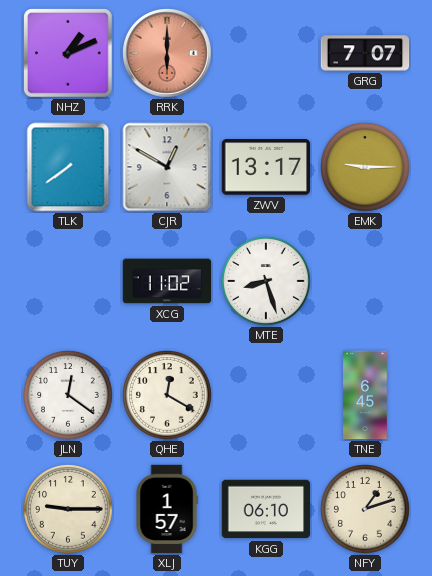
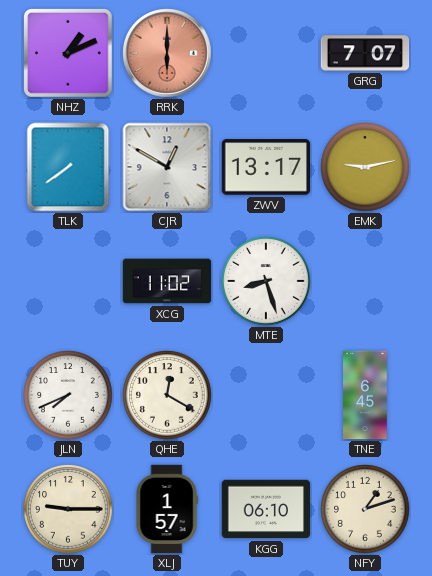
EMK: 9:15 -> 9:13
JLN: 12:21 -> 7:41
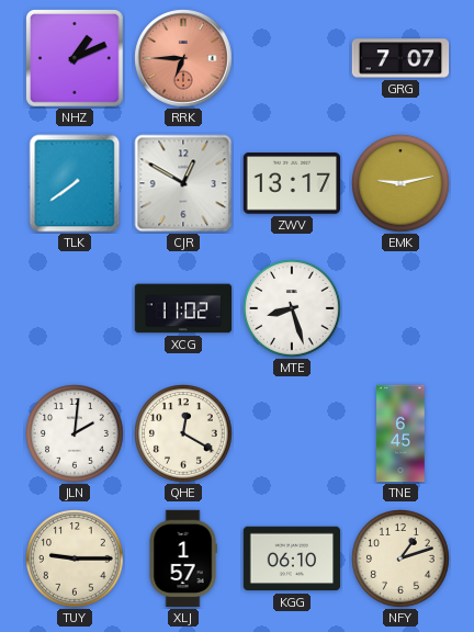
RRK: 6:00 -> 6:45
JLN: 7:41 -> 2:01
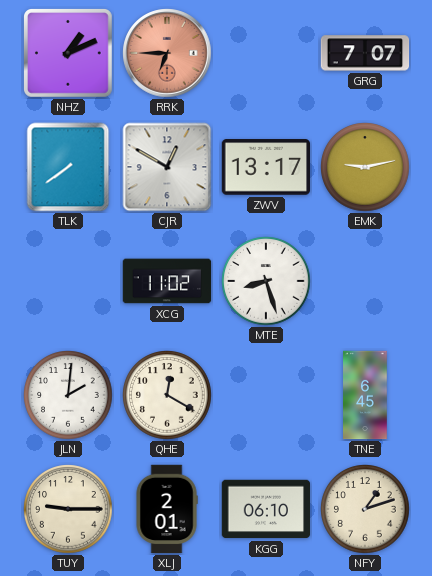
XLJ: 1:57 -> 2:01
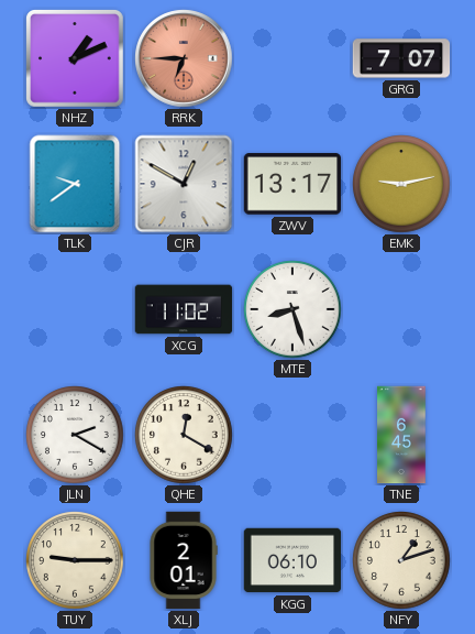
TLK: 7:39 -> 9:39
JLN: 2:01 -> 2:20
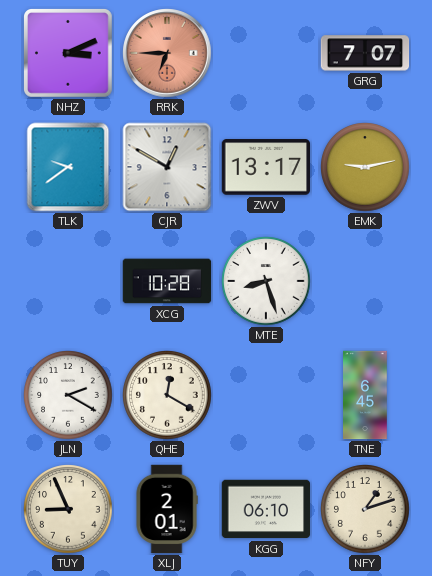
NHZ: 1:11 -> 3:11
XCG: 11:02 -> 10:28
TUY: 9:15 -> 8:56
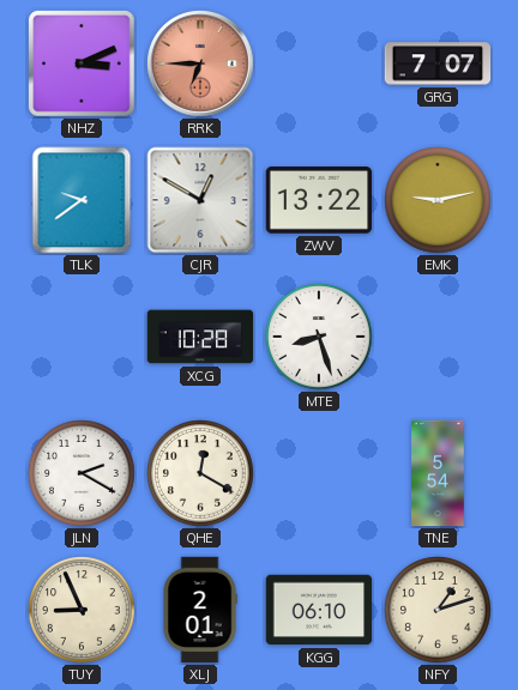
ZWV: 13:17 -> 13:22
TNE: 6:45 -> 5:54
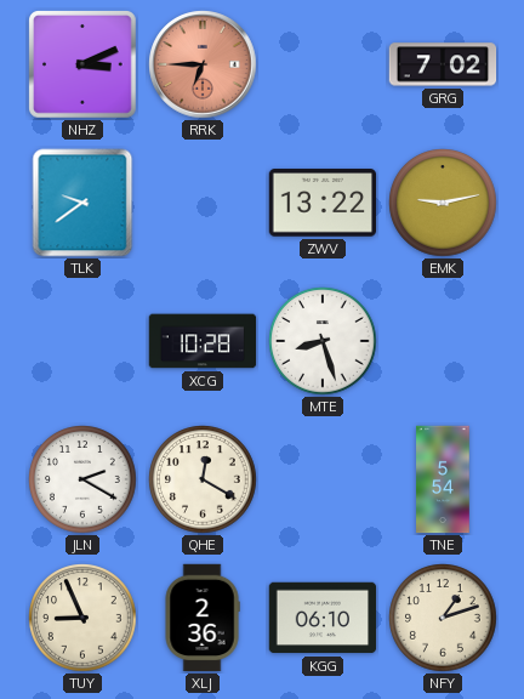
GRG: 7:07 -> 7:02
CJR: 12:50 -> none
XLJ: 2:01 -> 2:36
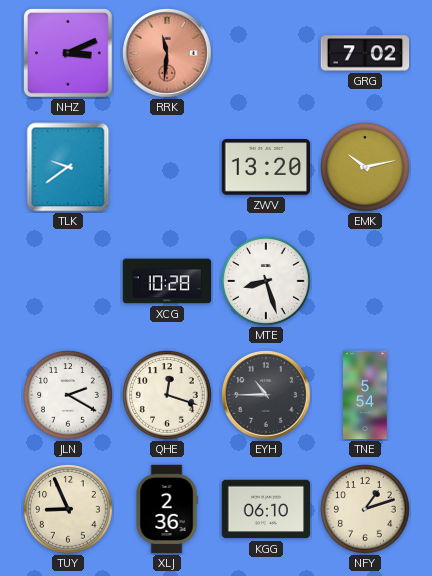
RRK: 6:45 -> 11:31
ZWV: 13:22 -> 13:20
EMK: 9:13 -> 10:13
QHE: 12:20 -> 12:18
EYH: none -> 10:45
